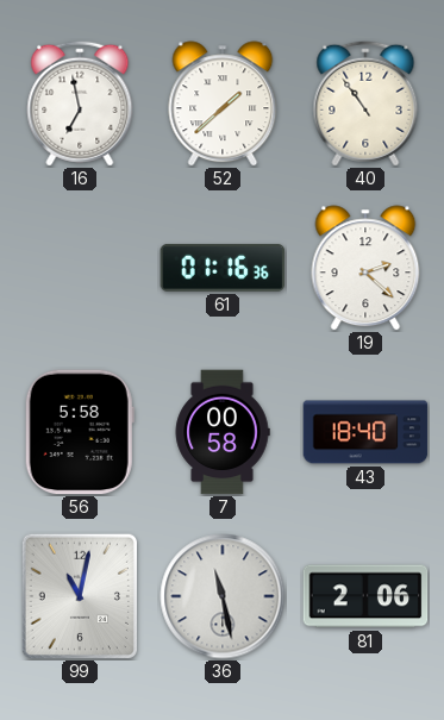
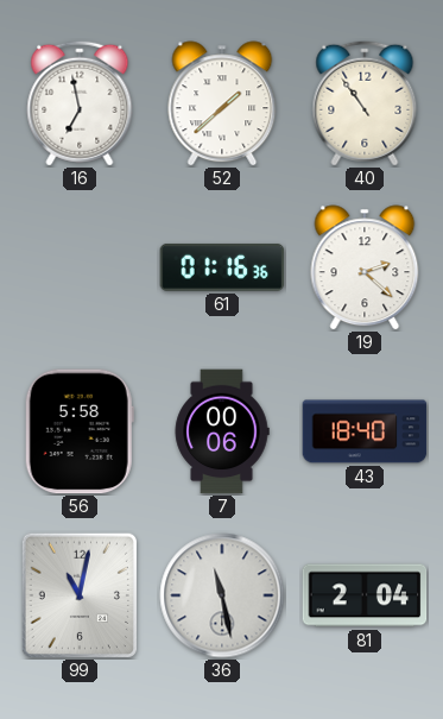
7: 00:58 -> 00:06
81: 2:06 -> 2:04
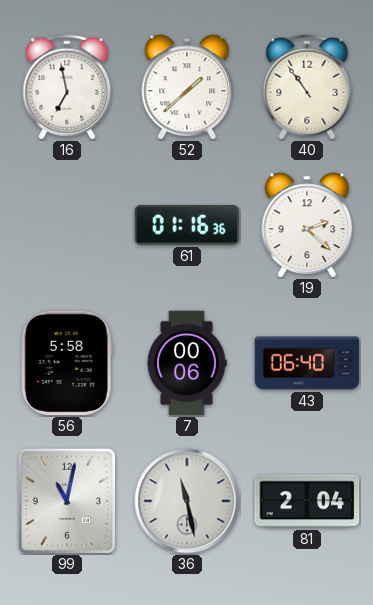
43: 18:40 -> 06:40
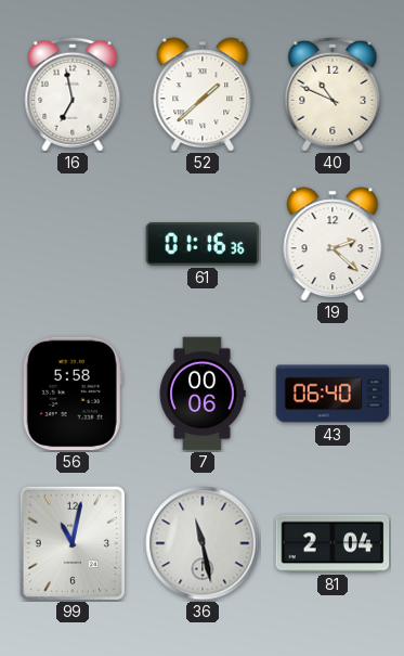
40: 10:54 -> 10:49
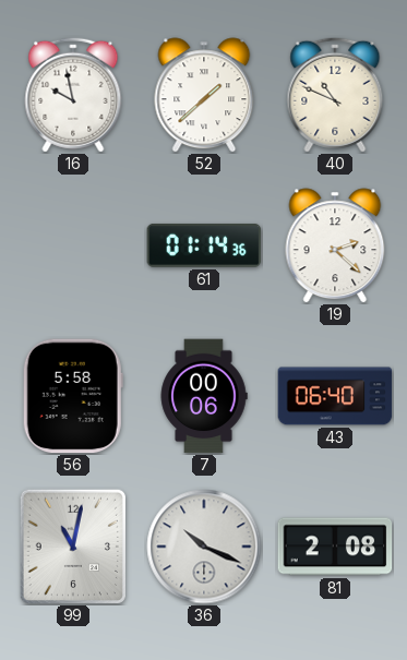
16: 6:58 -> 9:58
61: 01:16 -> 01:14
36: 11:28 -> 10:19
81: 2:04 -> 2:08
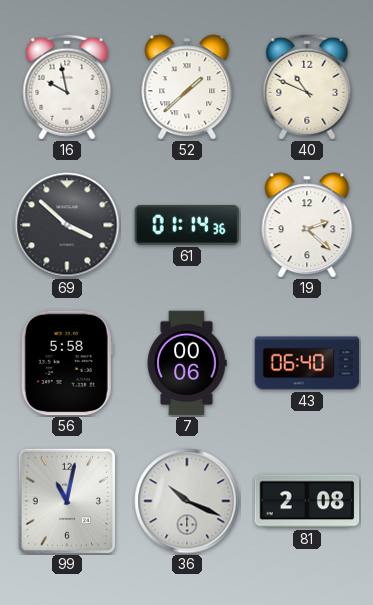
69: none -> 3:52
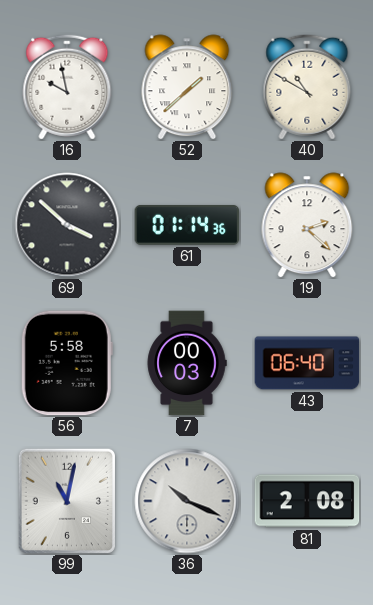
40: 10:49 -> 10:50
7: 00:06 -> 00:03
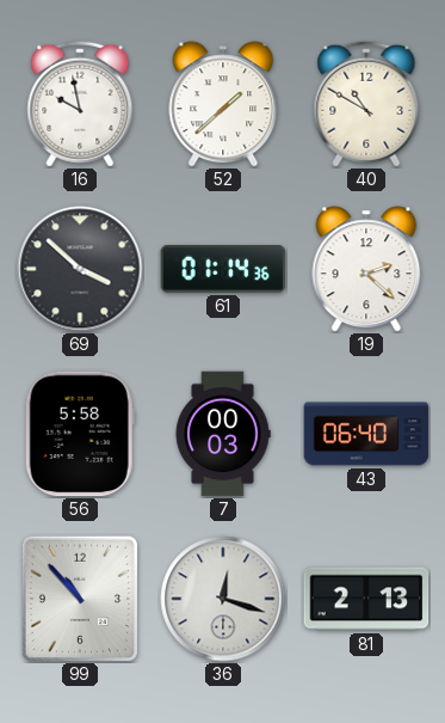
99: 11:02 -> 10:53
36: 10:19 -> 12:18
81: 2:08 -> 2:13
